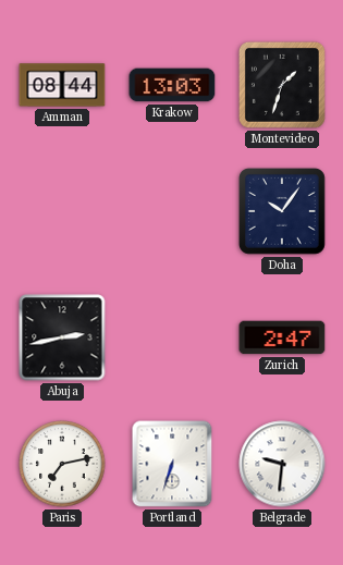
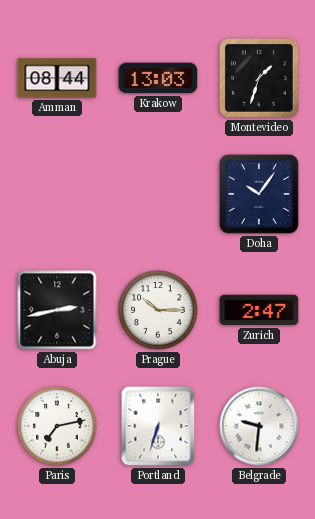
Prague: none -> 10:15
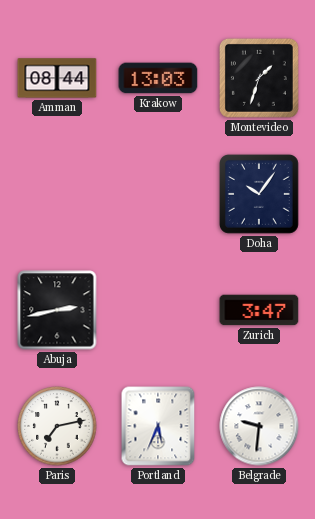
Prague: 10:15 -> none
Zurich: 2:47 -> 3:47
Portland: 6:33 -> 5:34
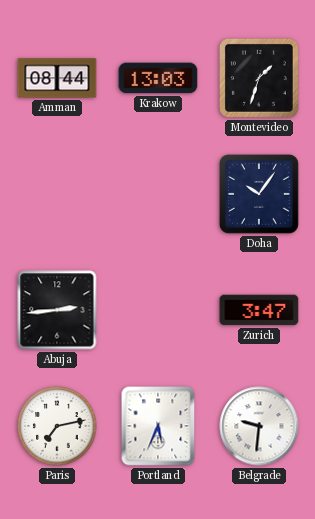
Abuja: 2:43 -> 2:44
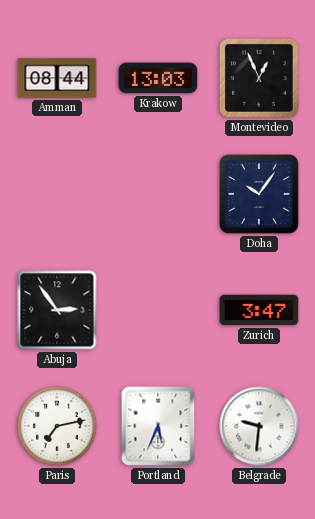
Montevideo: 1:33 -> 12:56
Abuja: 2:44 -> 2:54
